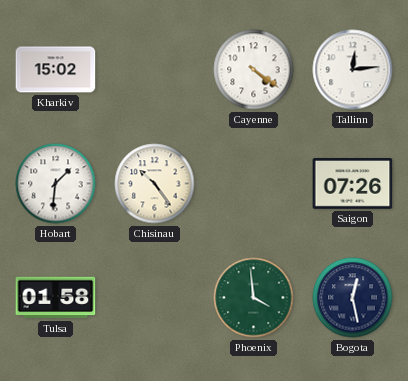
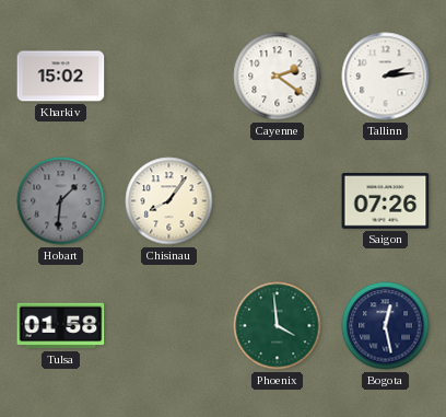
Cayenne: 4:21 -> 2:21
Tallinn: 12:14 -> 2:14
Hobart dial: white -> grey
Chisinau: 10:24 -> 8:06
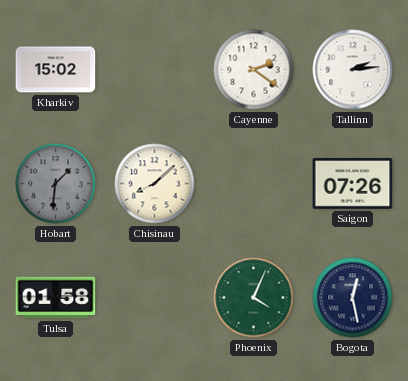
Chisinau: 8:06 -> 8:08
Phoenix: 3:59 -> 4:04
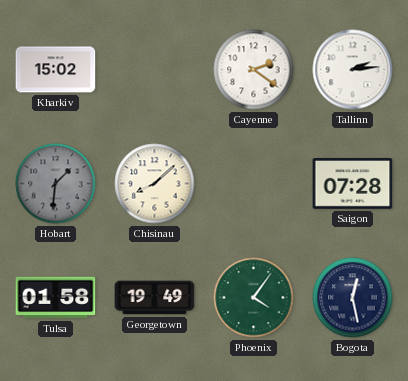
Saigon: 07:26 -> 07:28
Georgetown: none -> 19:49
Phoenix: 4:04 -> 4:06
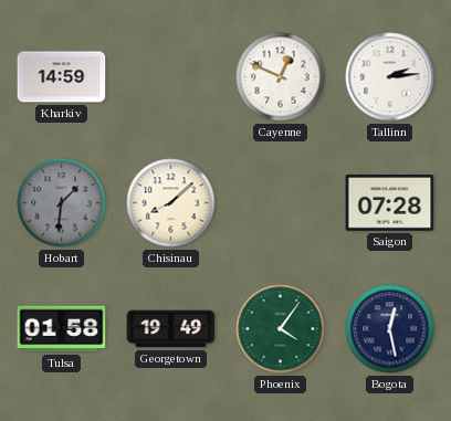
Kharkiv: 15:02 -> 14:59
Cayenne: 2:21 -> 12:49
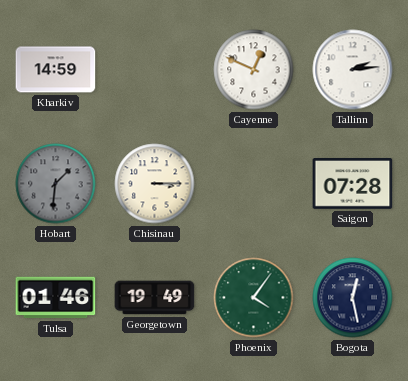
Chisinau: 8:08 -> 3:15
Tulsa: 01:58 -> 01:46
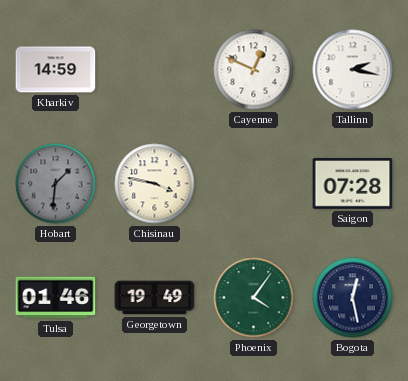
Tallinn: 2:14 -> 2:17
Chisinau: 3:15 -> 3:47
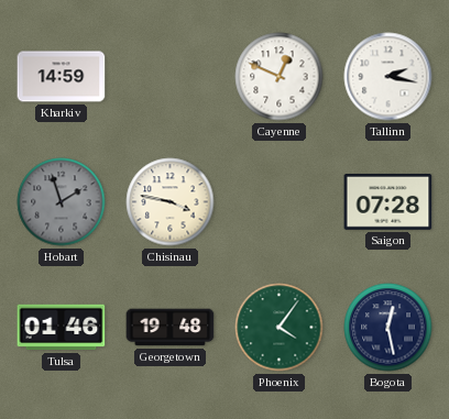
Hobart: 1:31 -> 1:57
Georgetown: 19:49 -> 19:48
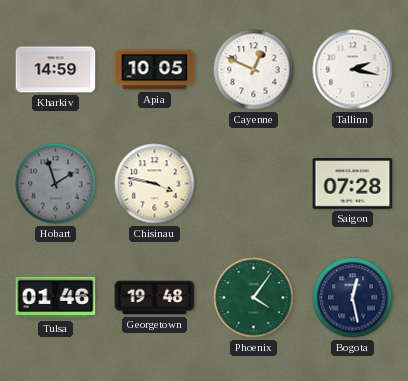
Apia: none -> 10:05
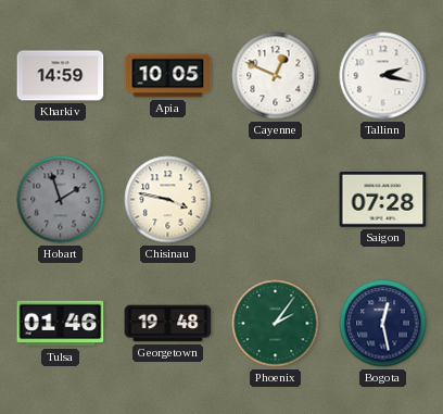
Phoenix: 4:06 -> 2:06
